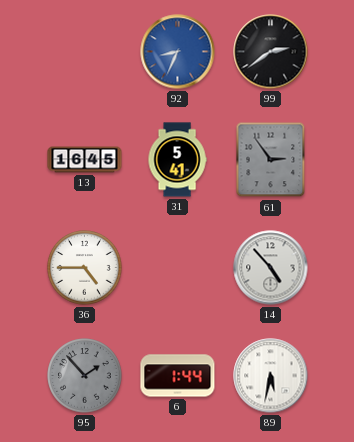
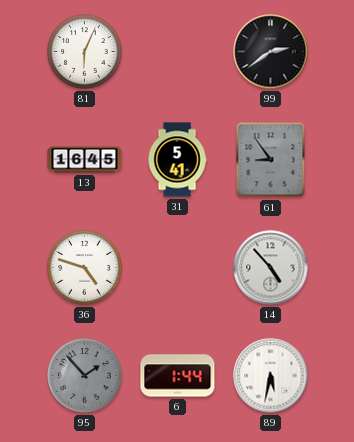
81: none -> 6:04
92: 8:34 -> none
61: 2:54 -> 8:54
36: 4:45 -> 4:48
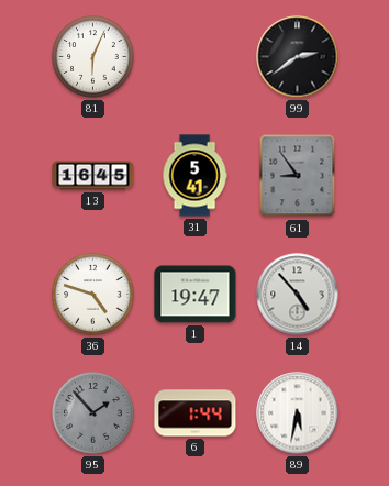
1: none -> 19:47
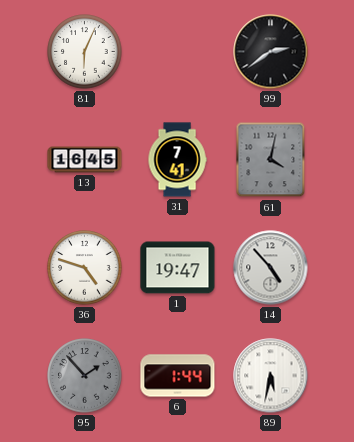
31: 5:41 -> 7:41
61: 8:54 -> 4:02
